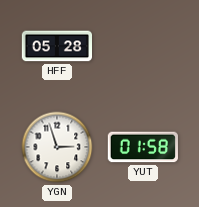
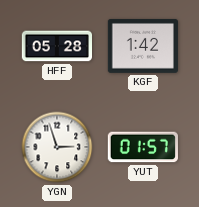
KGF: none -> 1:42
YUT: 01:58 -> 01:57
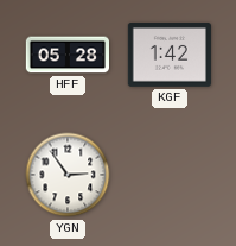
YGN: 2:57 -> 2:54
YUT: 01:57 -> none
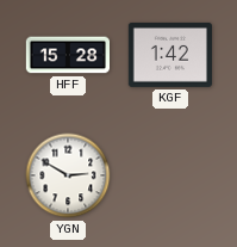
HFF: 05:28 -> 15:28
YGN: 2:54 -> 2:50
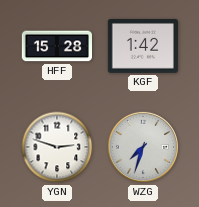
YGN: 2:50 -> 2:48
WZG: none -> 7:33
